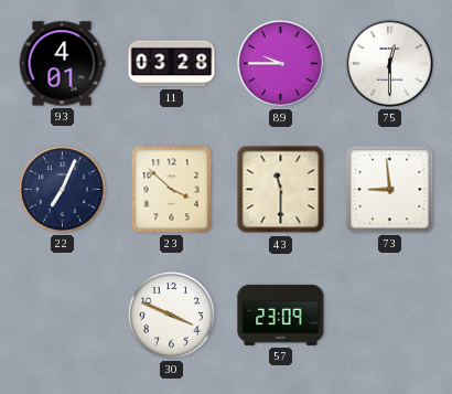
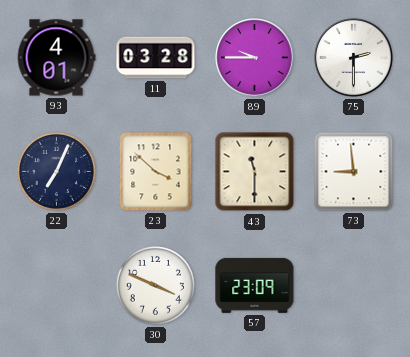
75: 12:30 -> 2:30
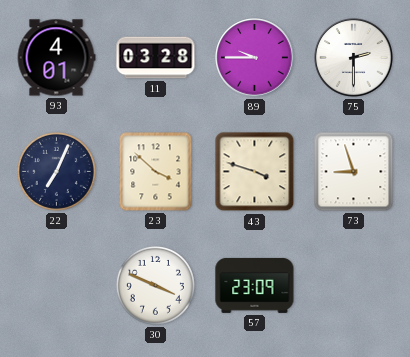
43: 11:30 -> 3:48
73: 8:59 -> 8:57
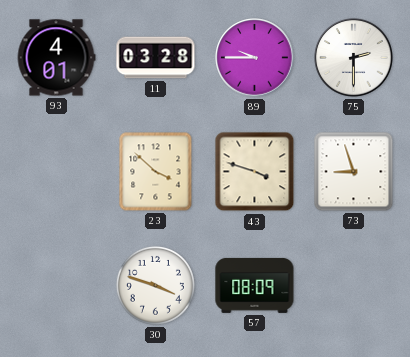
22: 7:04 -> none
30: 3:49 -> 3:48
57: 23:09 -> 08:09
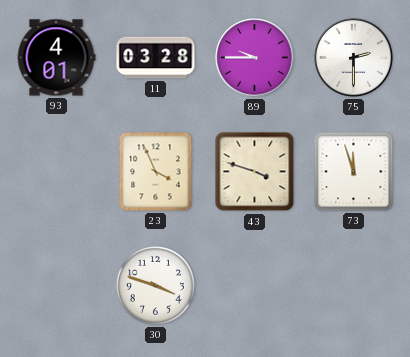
23: 3:52 -> 3:56
73: 8:57 -> 11:57
57: 08:09 -> none
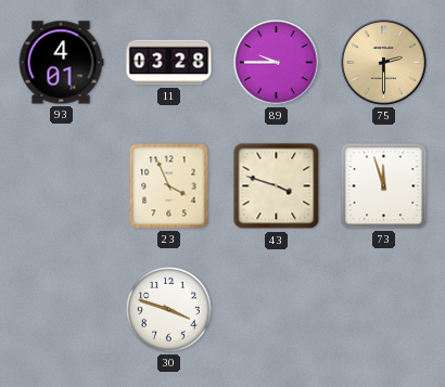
75 dial: white -> champagne
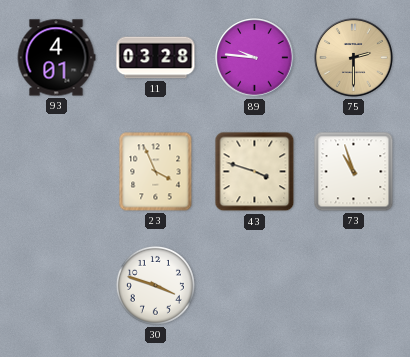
89: 9:45 -> 9:46
73: 11:57 -> 10:57
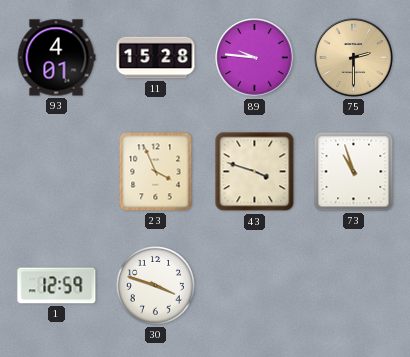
11: 03:28 -> 15:28
1: none -> 12:59
